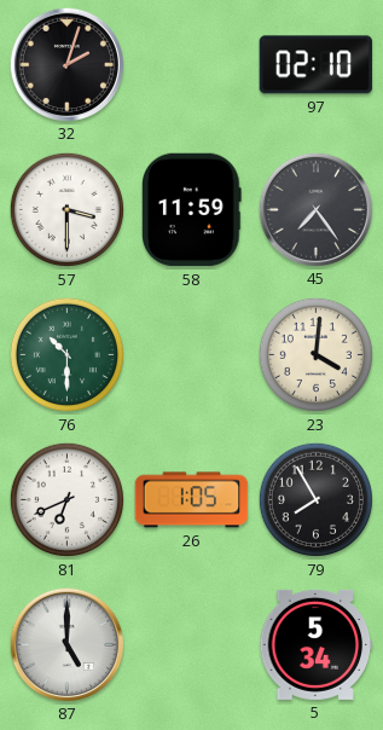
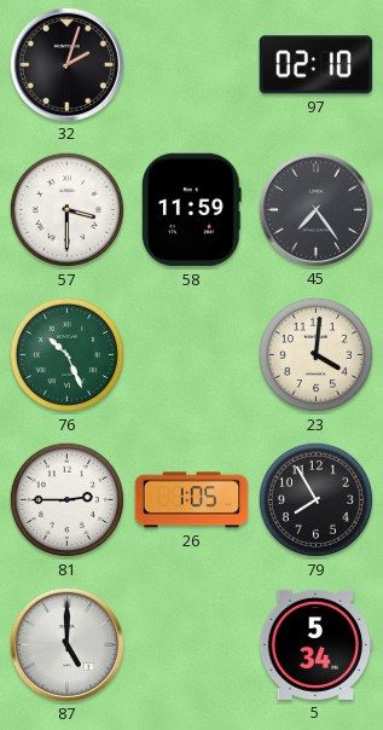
76: 10:30 -> 10:26
81: 6:41 -> 2:45
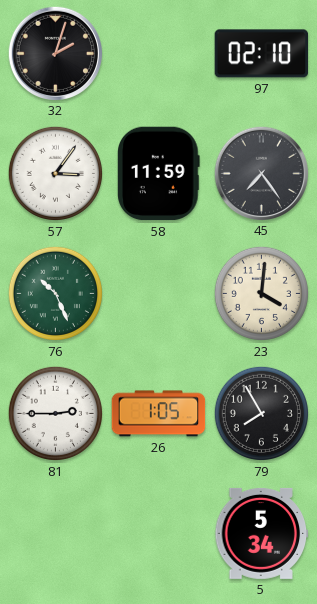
57: 3:30 -> 3:06
87: 5:00 -> none
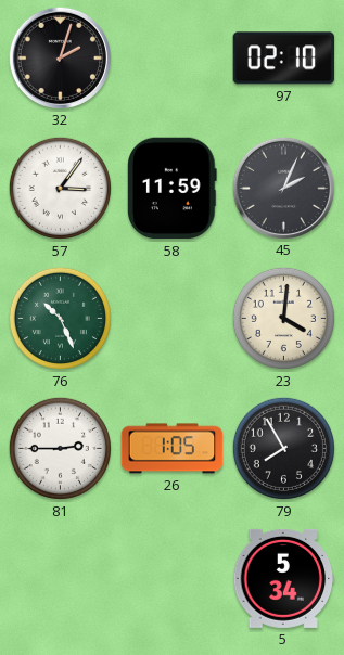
45: 7:24 -> 2:04
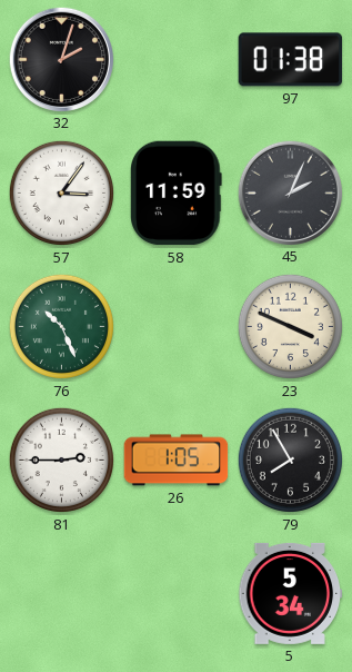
97: 02:10 -> 01:38
23: 4:01 -> 3:49
